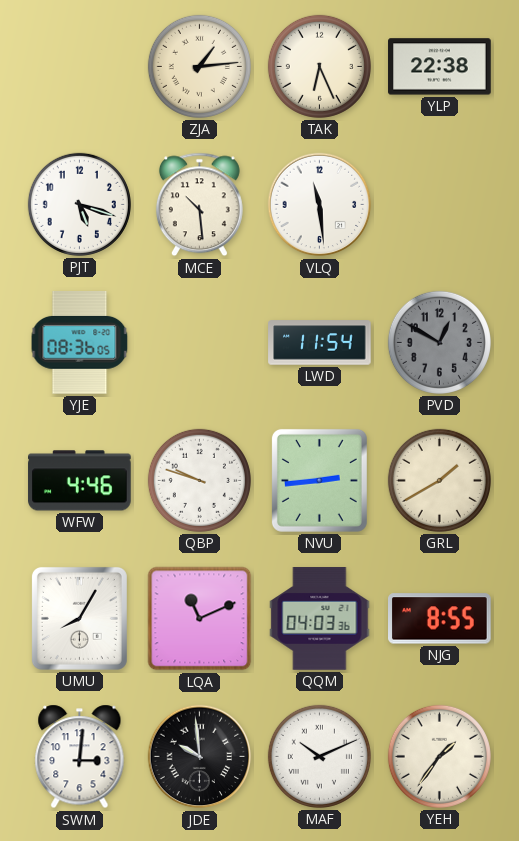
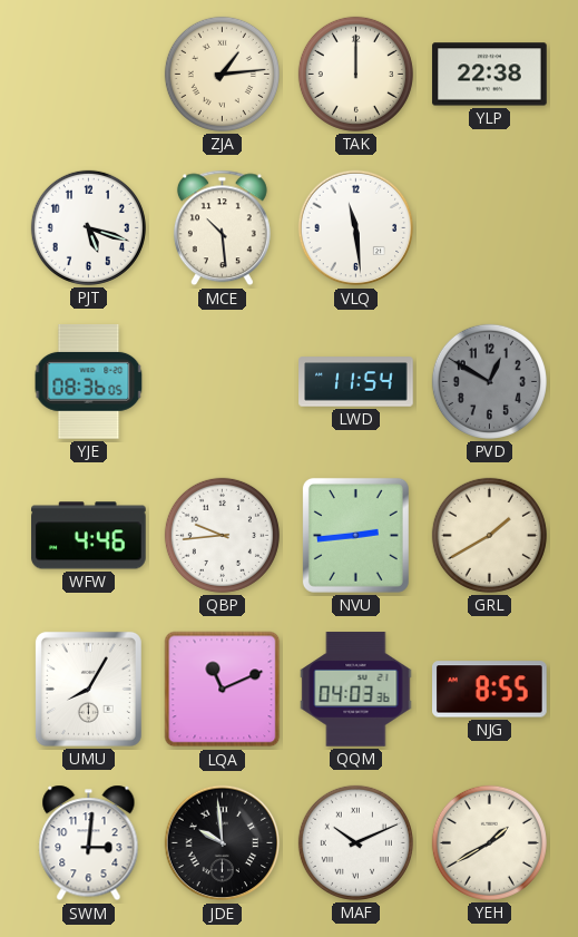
TAK: 6:26 -> 12:00
QBP: 9:48 -> 9:44
YEH: 1:36 -> 1:40
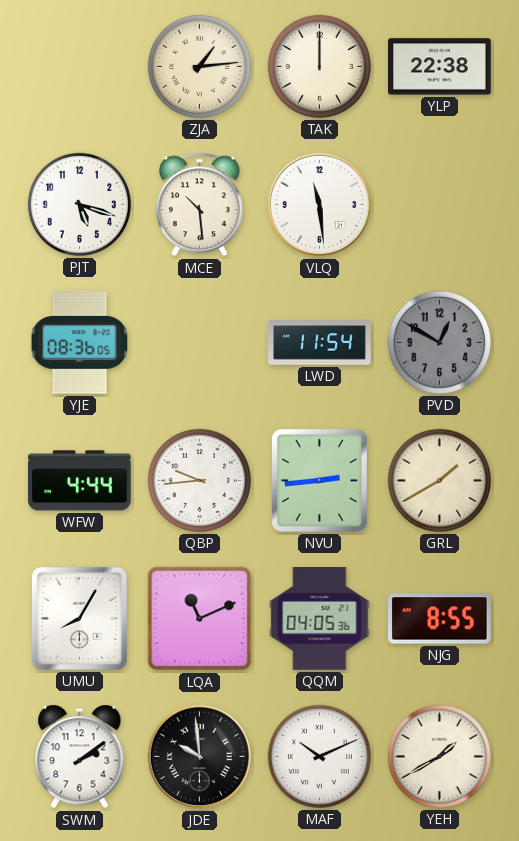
WFW: 4:46 -> 4:44
QQM: 04:03 -> 04:05
SWM: 3:01 -> 2:09
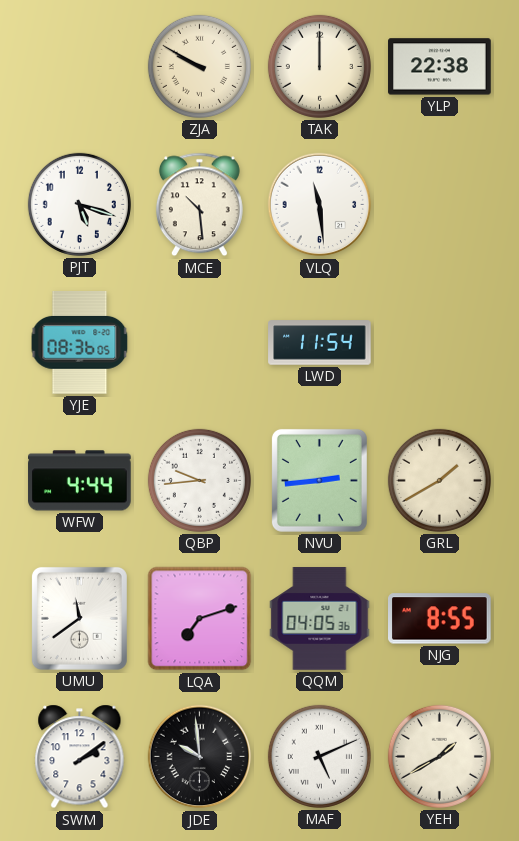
ZJA: 1:14 -> 9:50
PVD: 12:50 -> none
UMU: 8:05 -> 11:39
LQA: 11:11 -> 7:12
MAF: 10:11 -> 5:11
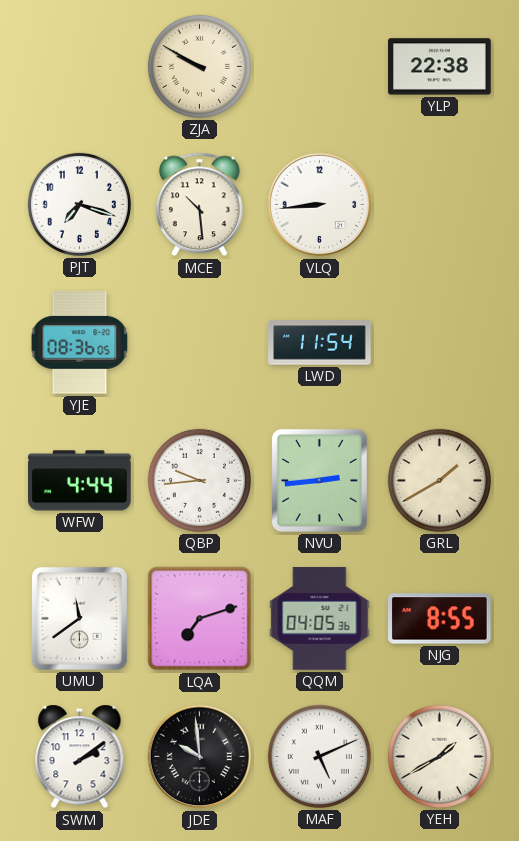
TAK: 12:00 -> none
PJT: 5:18 -> 7:18
VLQ: 11:29 -> 8:44
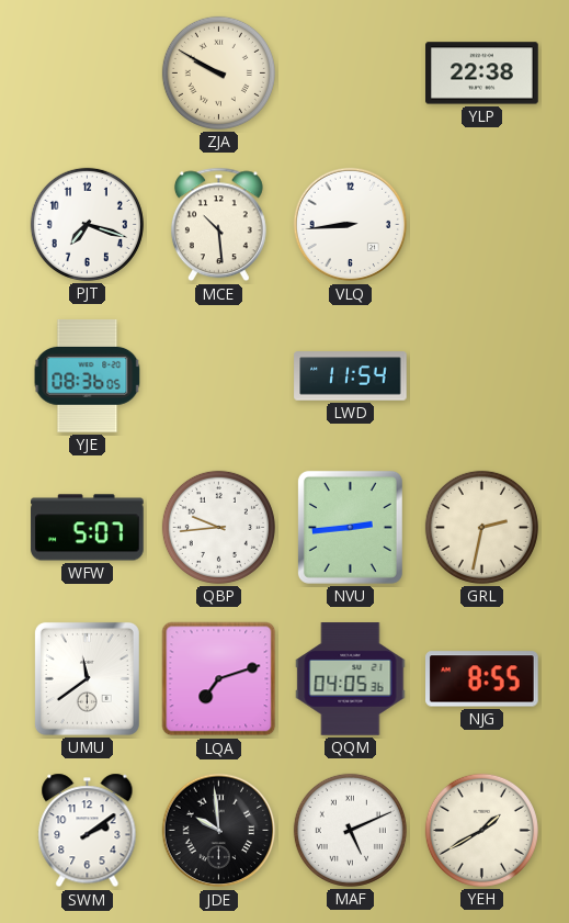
WFW: 4:44 -> 5:07
GRL: 1:40 -> 2:32
